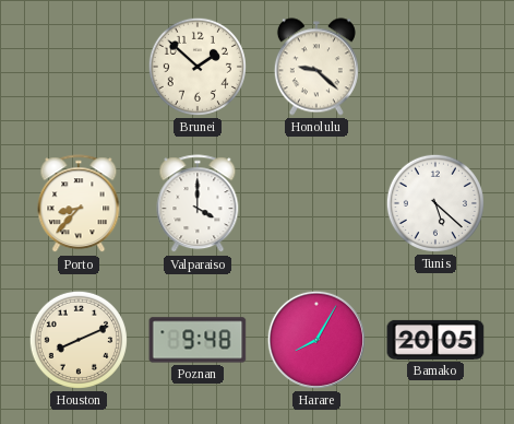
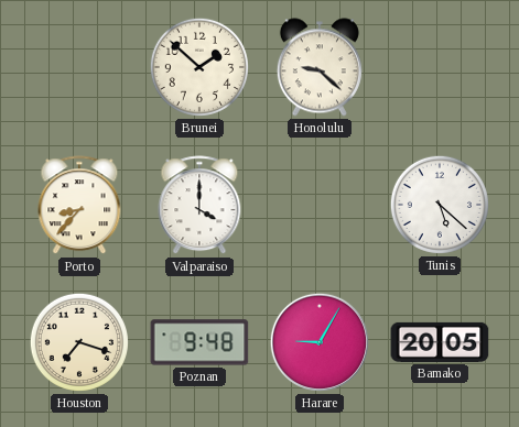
Houston: 8:11 -> 7:18
Harare: 8:05 -> 9:05
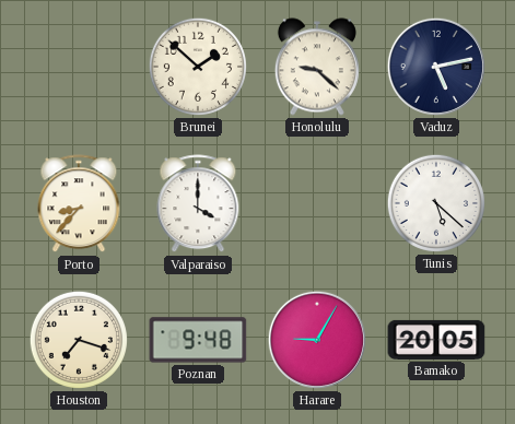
Vaduz: none -> 5:13
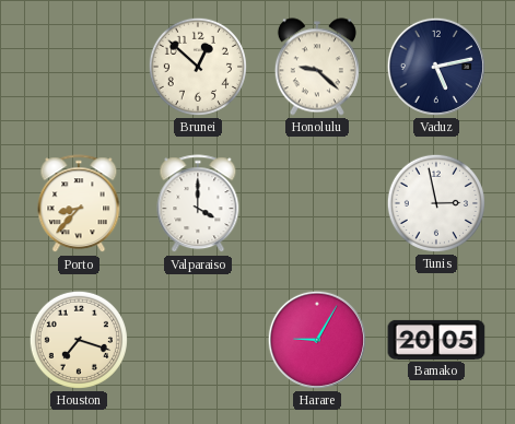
Brunei: 1:52 -> 12:52
Tunis: 5:22 -> 2:58
Poznan: 9:48 -> none
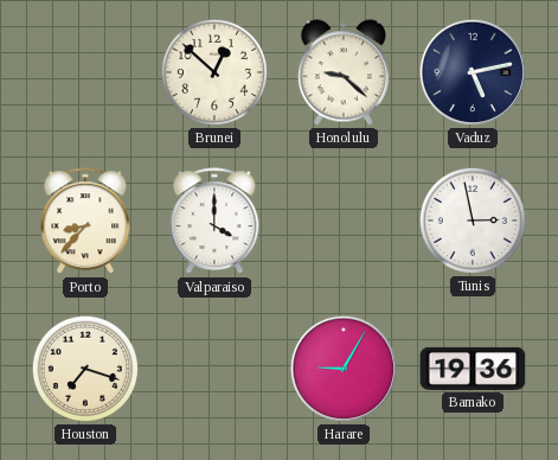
Bamako: 20:05 -> 19:36
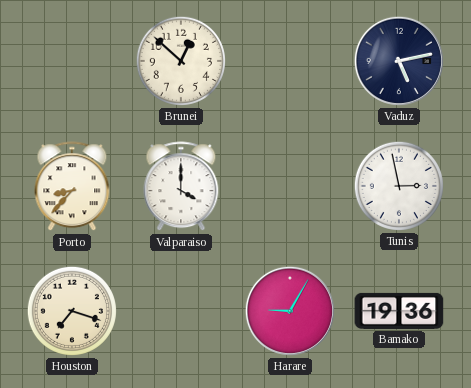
Honolulu: 9:22 -> none
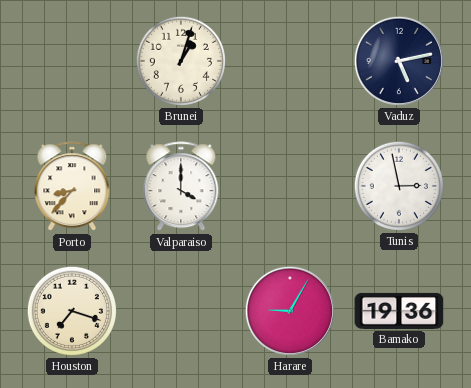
Brunei: 12:52 -> 1:03
